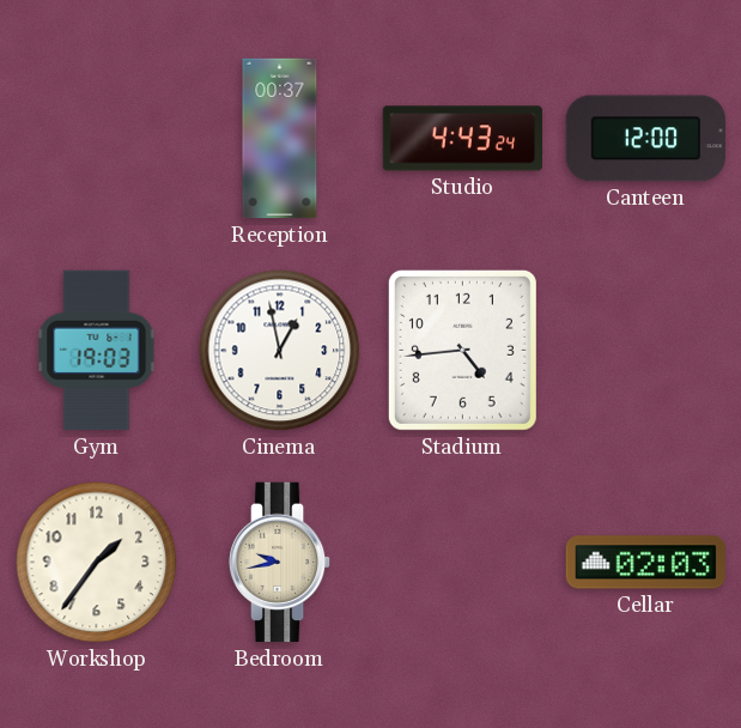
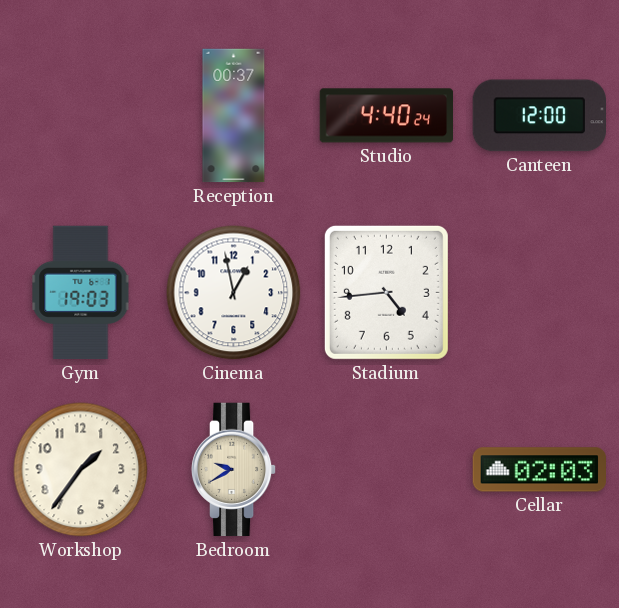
Studio: 4:43 -> 4:40
Bedroom: 9:43 -> 9:40
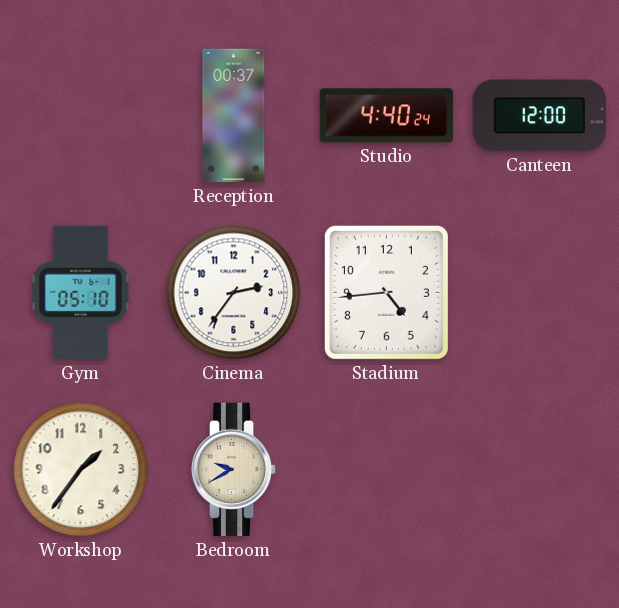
Gym: 19:03 -> 05:10
Cinema: 12:58 -> 2:36
Cellar: 02:03 -> none
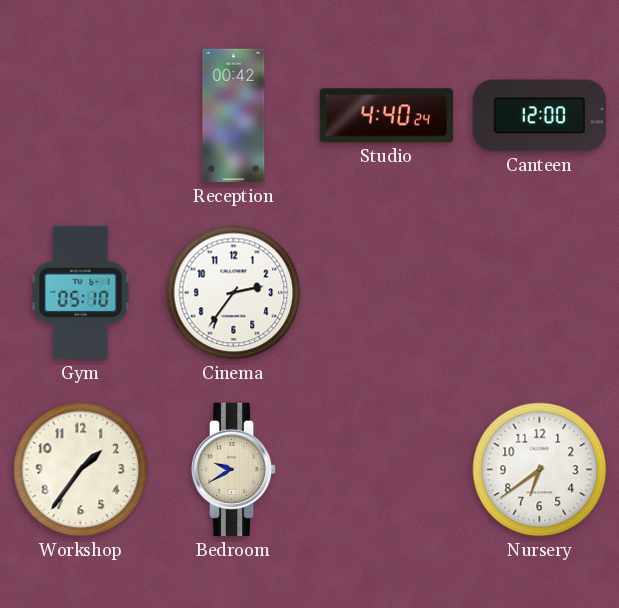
Reception: 00:37 -> 00:42
Stadium: 4:44 -> none
Nursery: none -> 6:39
